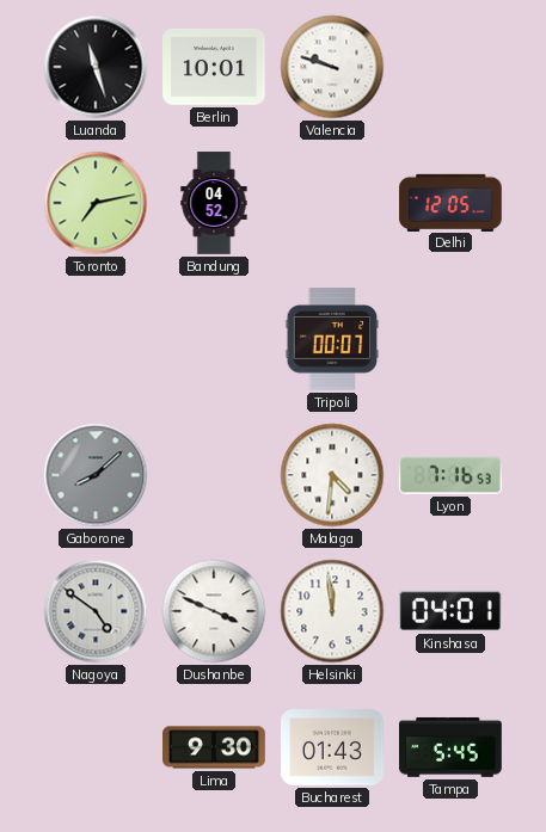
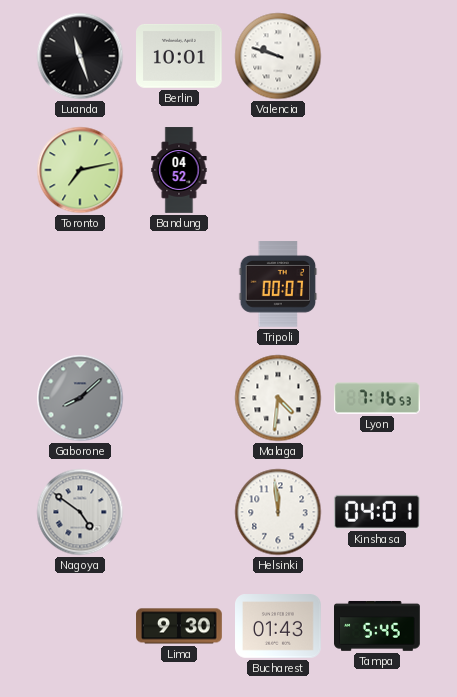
Delhi: 12:05 -> none
Dushanbe: 3:49 -> none
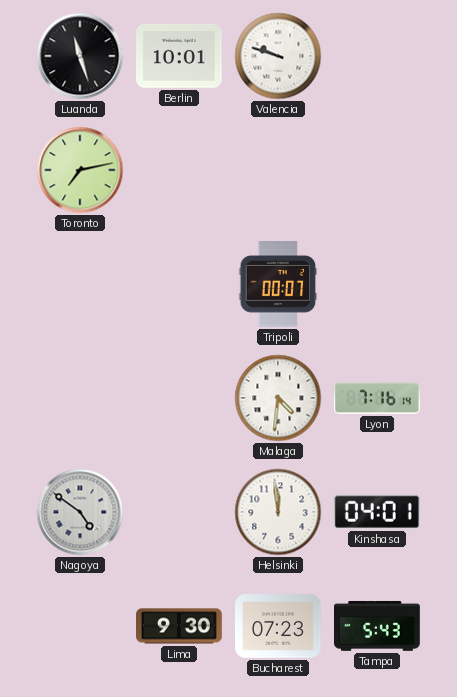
Bandung: 04:52 -> none
Gaborone: 8:08 -> none
Lyon: 7:16:53 -> 7:16:14
Bucharest: 01:43 -> 07:23
Tampa: 5:45 -> 5:43
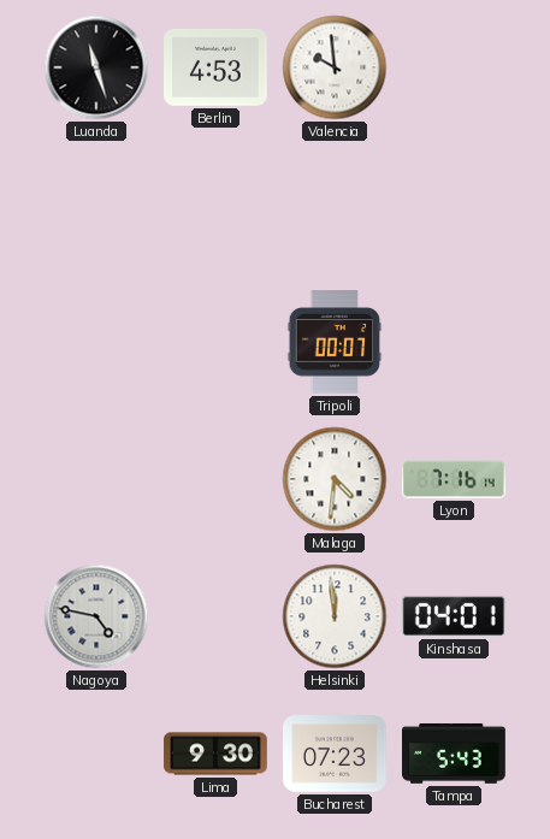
Berlin: 10:01 -> 4:53
Valencia: 9:48 -> 9:59
Toronto: 7:13 -> none
Nagoya: 4:51 -> 4:47
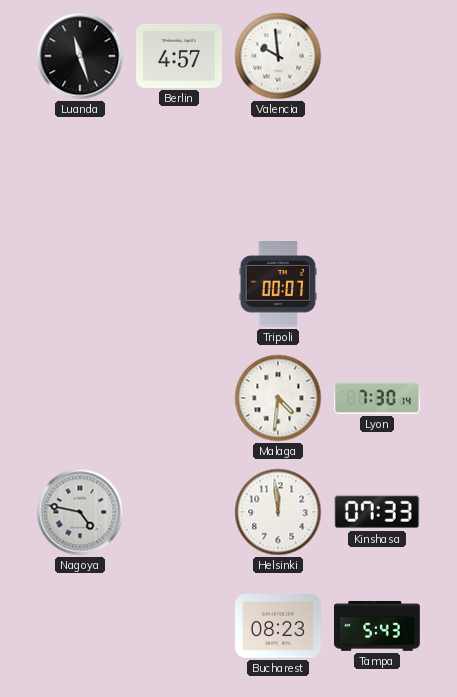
Berlin: 4:53 -> 4:57
Lyon: 7:16 -> 7:30
Kinshasa: 04:01 -> 07:33
Lima: 9:30 -> none
Bucharest: 07:23 -> 08:23
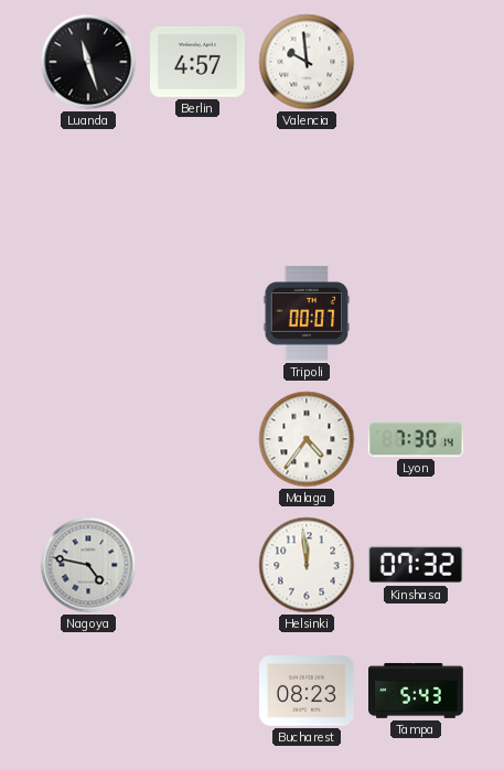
Malaga: 4:31 -> 4:36
Kinshasa: 07:33 -> 07:32
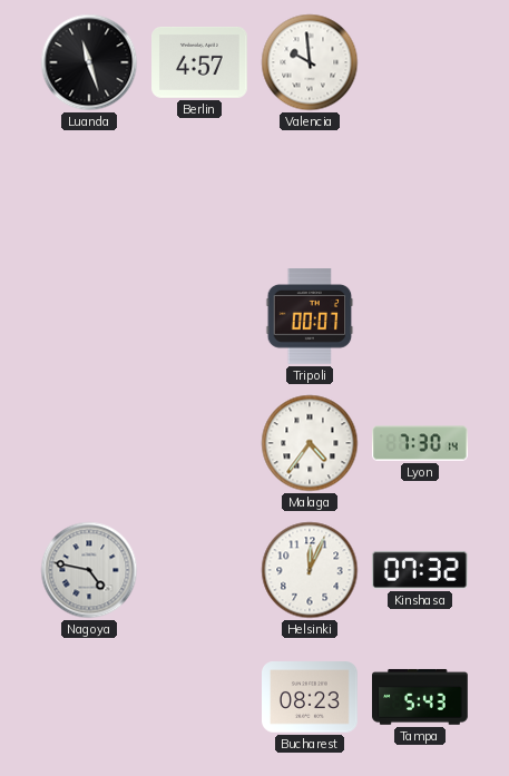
Helsinki: 11:59 -> 12:04
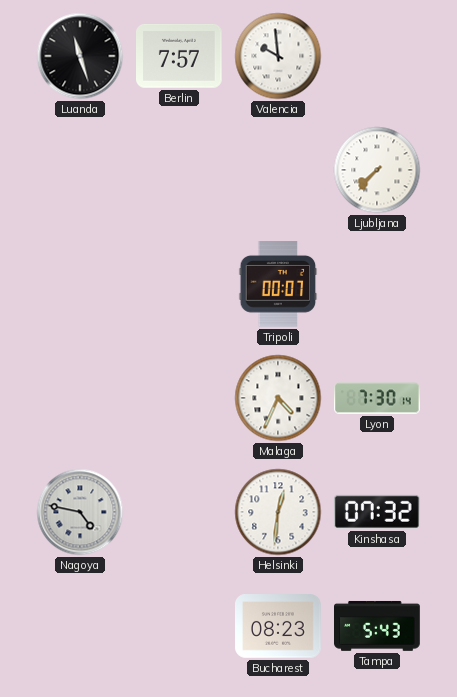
Berlin: 4:57 -> 7:57
Ljubljana: none -> 7:37
Malaga: 4:36 -> 4:34
Helsinki: 12:04 -> 12:31
